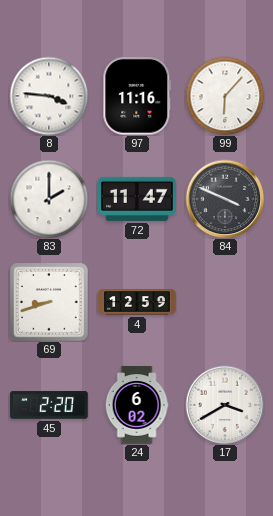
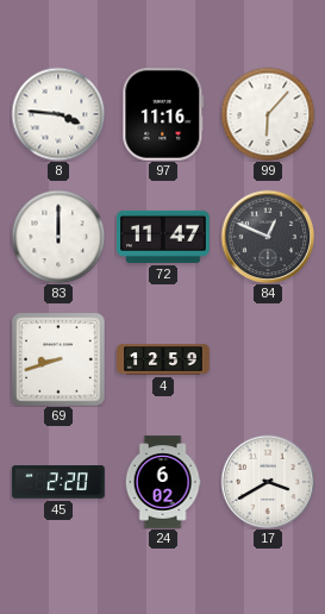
83: 2:00 -> 12:00
84: 3:49 -> 12:49
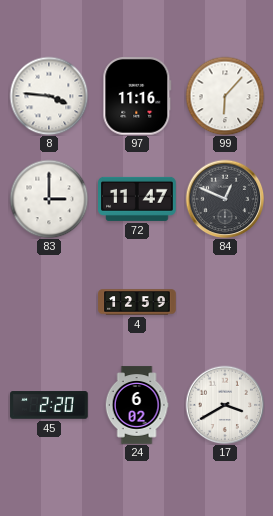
83: 12:00 -> 3:00
69: 8:42 -> none
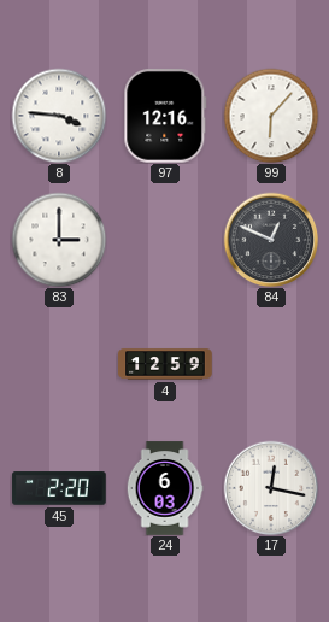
97: 11:16 -> 12:16
72: 11:47 -> none
24: 6:02 -> 6:03
17: 3:40 -> 12:17
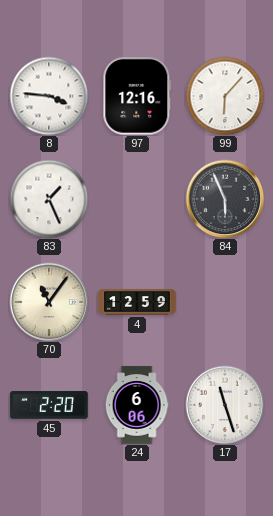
83: 3:00 -> 1:26
84: 12:49 -> 5:56
70: none -> 11:06
24: 6:03 -> 6:06
17: 12:17 -> 11:27
